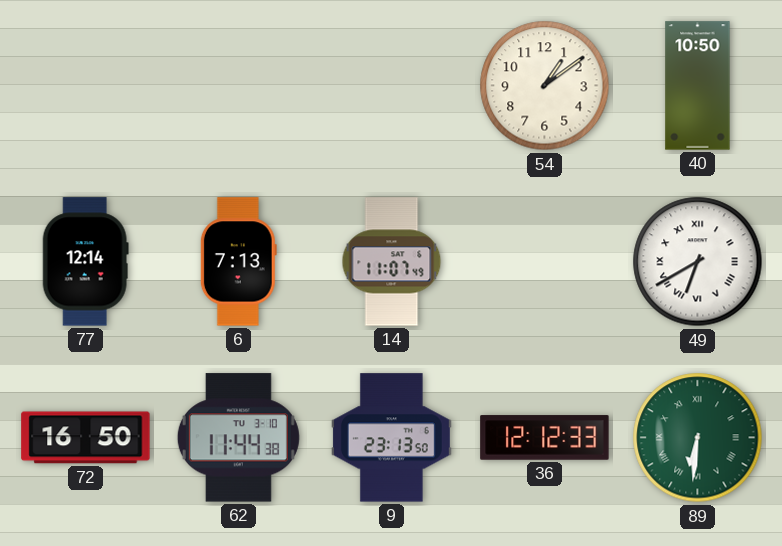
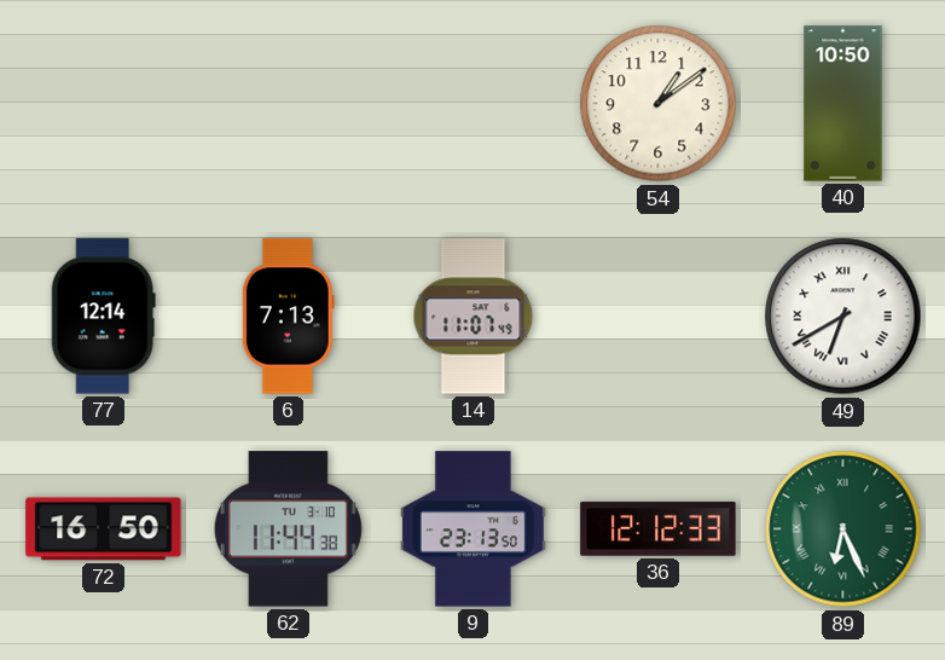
89: 6:31 -> 6:26
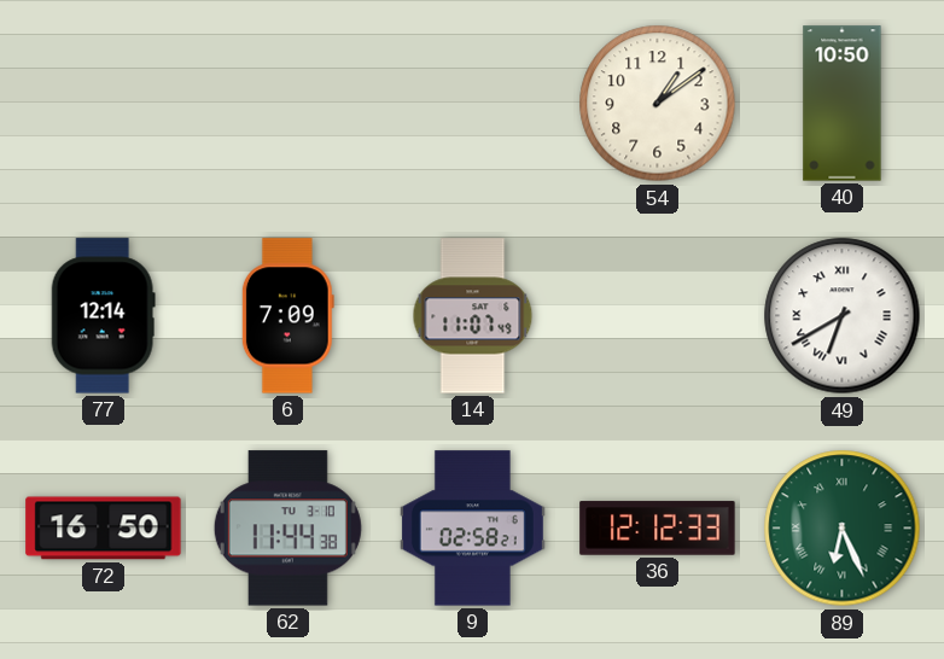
6: 7:13 -> 7:09
9: 23:13 -> 02:58
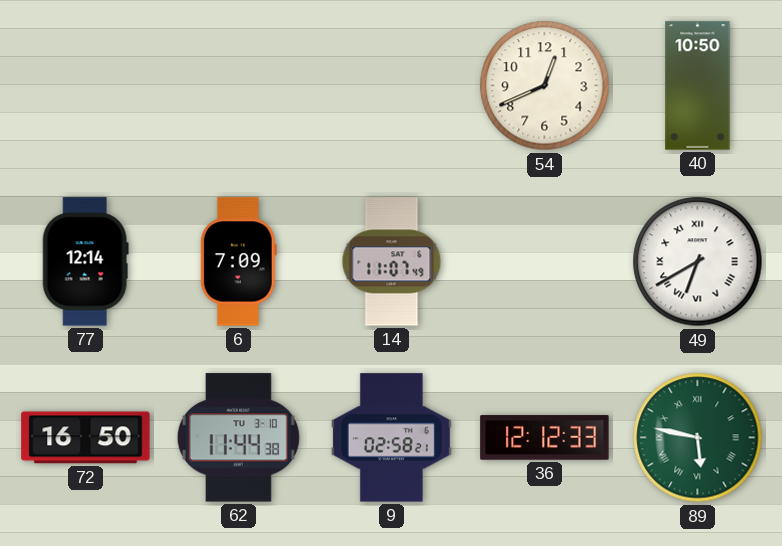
54: 1:09 -> 12:41
89: 6:26 -> 5:47
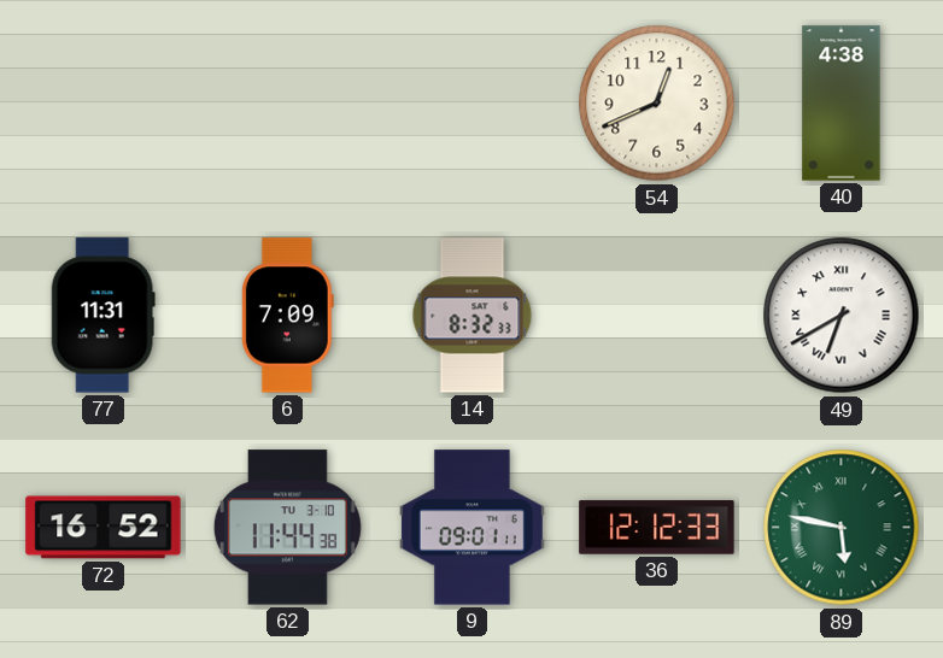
40: 10:50 -> 4:38
77: 12:14 -> 11:31
14: 11:07 -> 8:32
72: 16:50 -> 16:52
9: 02:58 -> 09:01
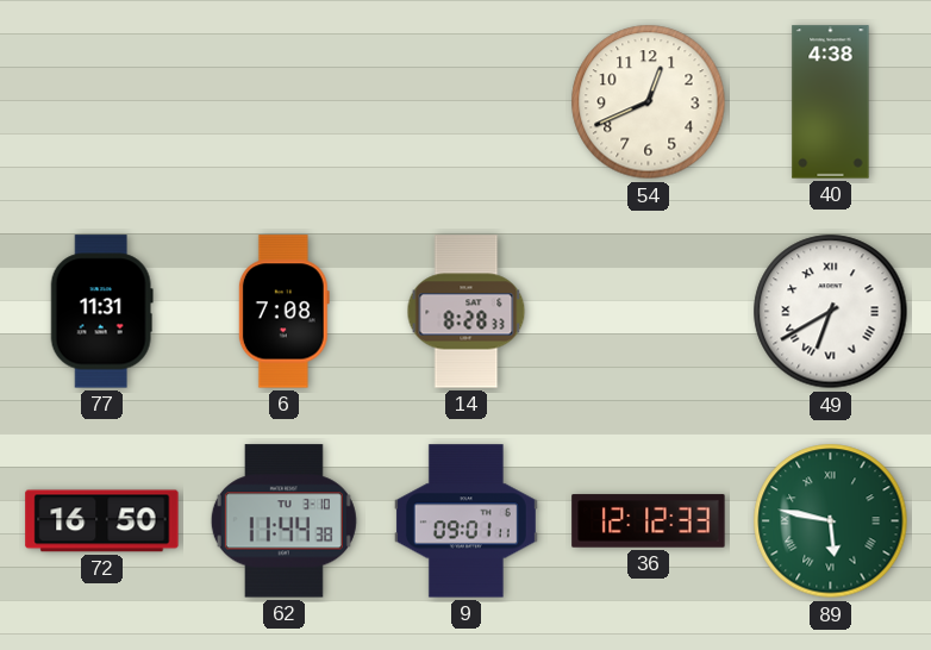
6: 7:09 -> 7:08
14: 8:32 -> 8:28
72: 16:52 -> 16:50
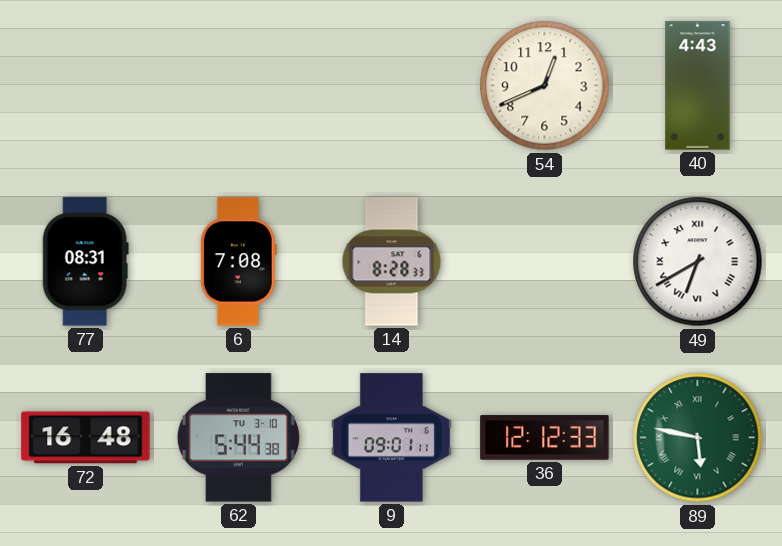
40: 4:38 -> 4:43
77: 11:31 -> 08:31
72: 16:50 -> 16:48
62: 11:44 -> 5:44
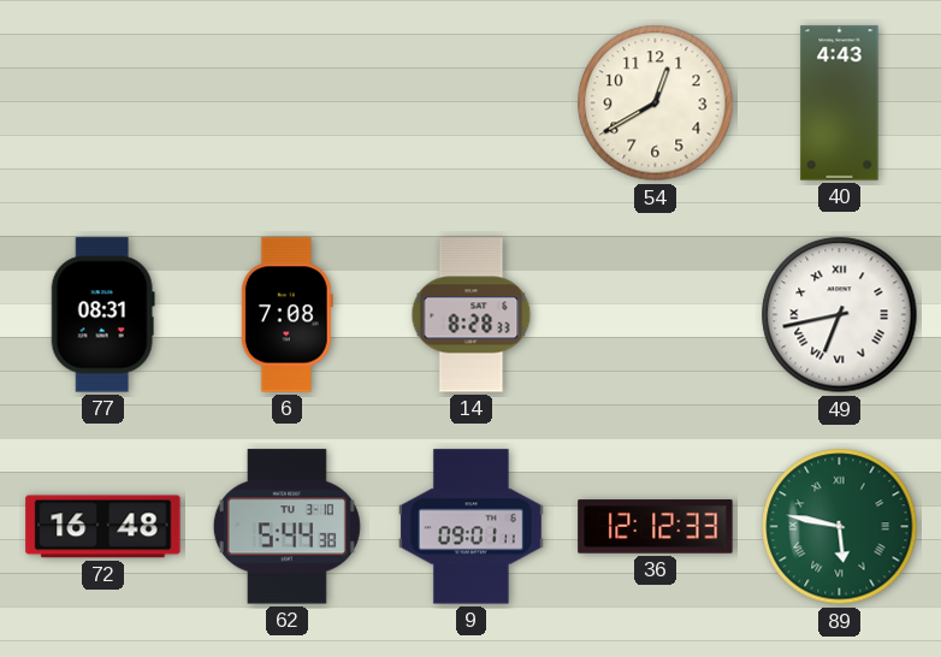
54: 12:41 -> 12:40
49: 6:40 -> 6:43
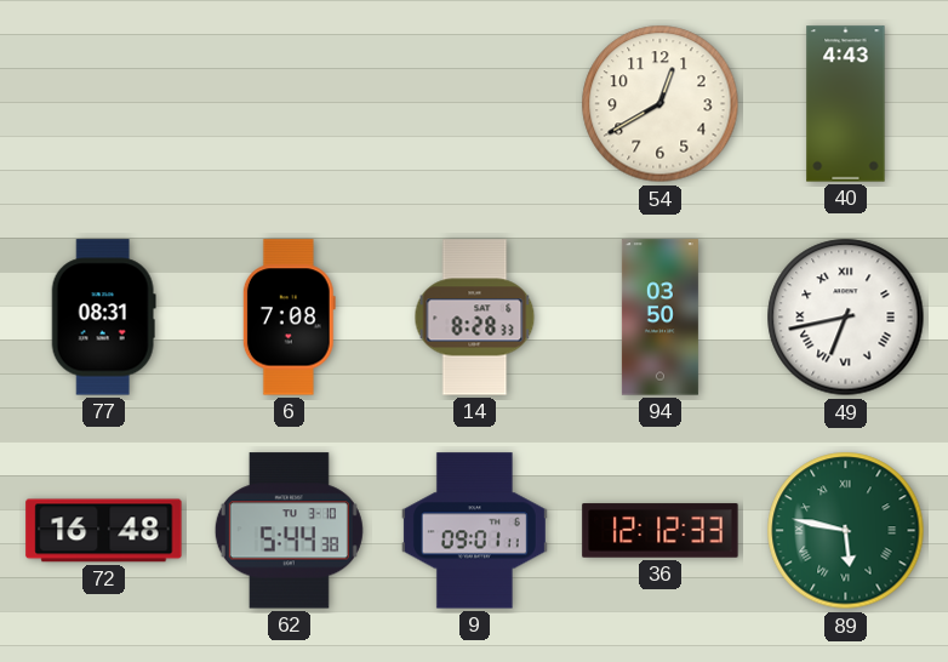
94: none -> 03:50
